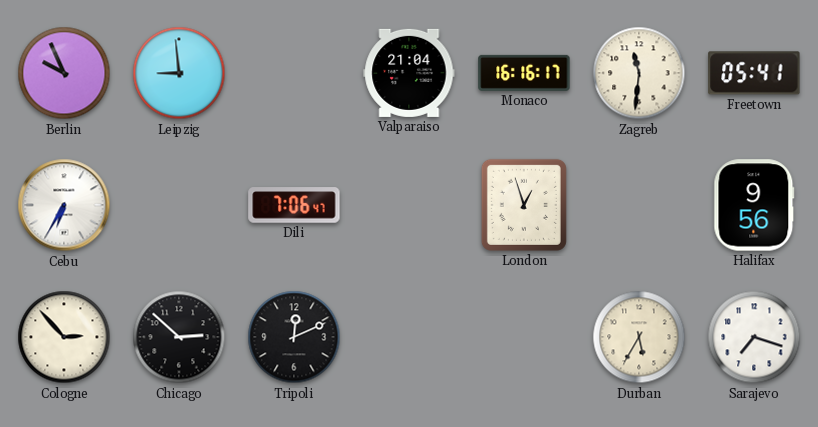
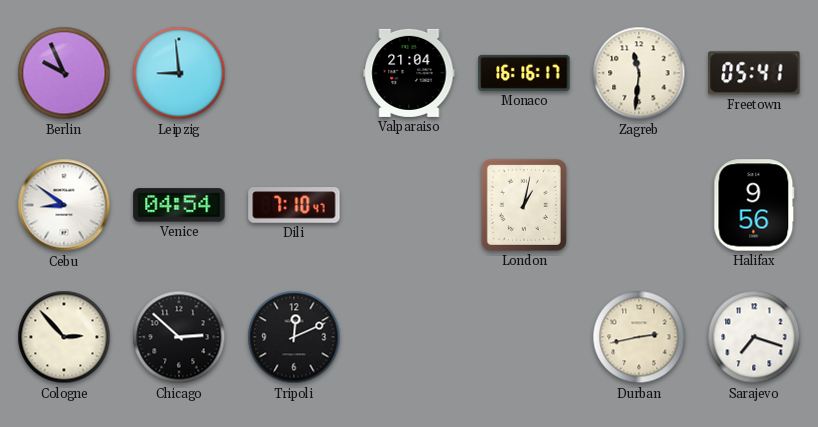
Cebu: 6:35 -> 8:51
Venice: none -> 04:54
Dili: 7:06 -> 7:10
London: 12:57 -> 1:02
Durban: 5:35 -> 2:43
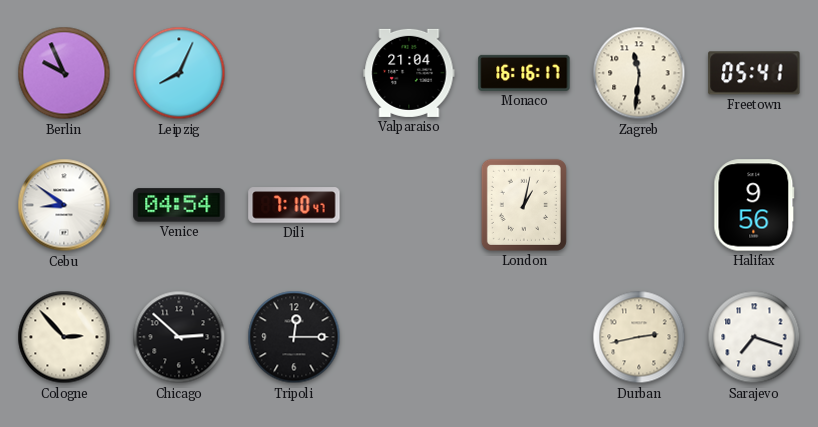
Leipzig: 8:59 -> 8:04
Tripoli: 12:11 -> 12:15
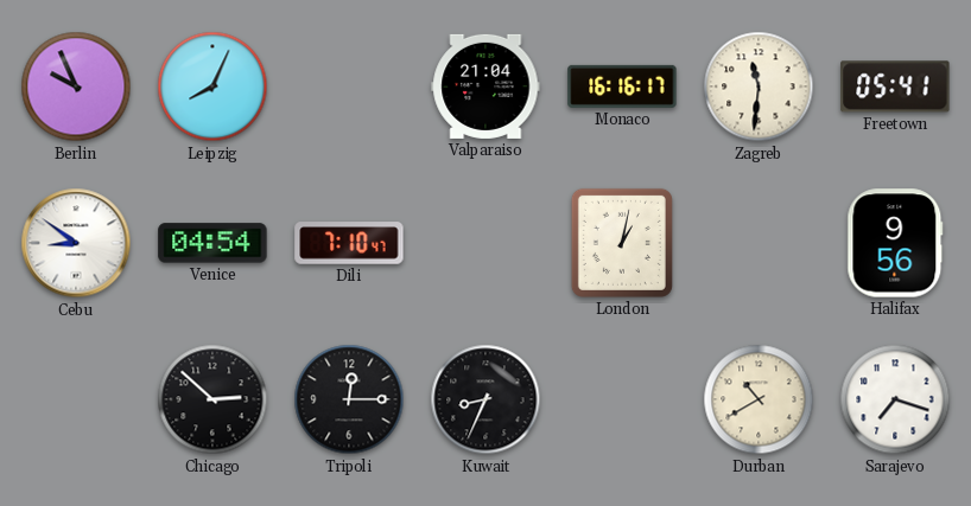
Cologne: 2:53 -> none
Kuwait: none -> 8:34
Durban: 2:43 -> 10:40
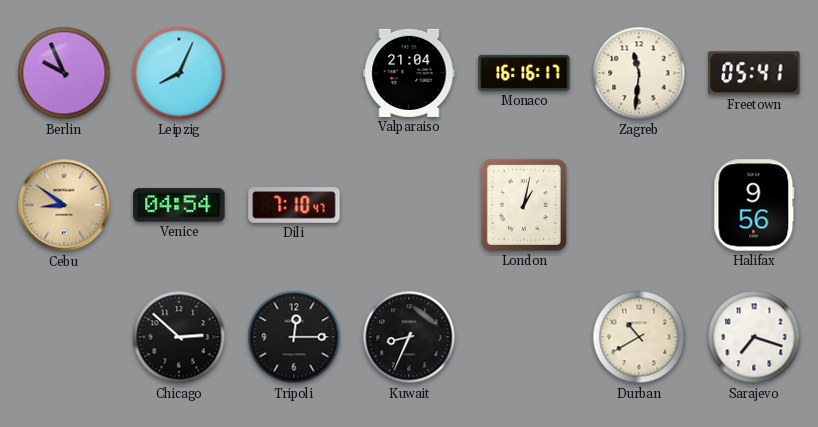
Cebu dial: white -> champagne
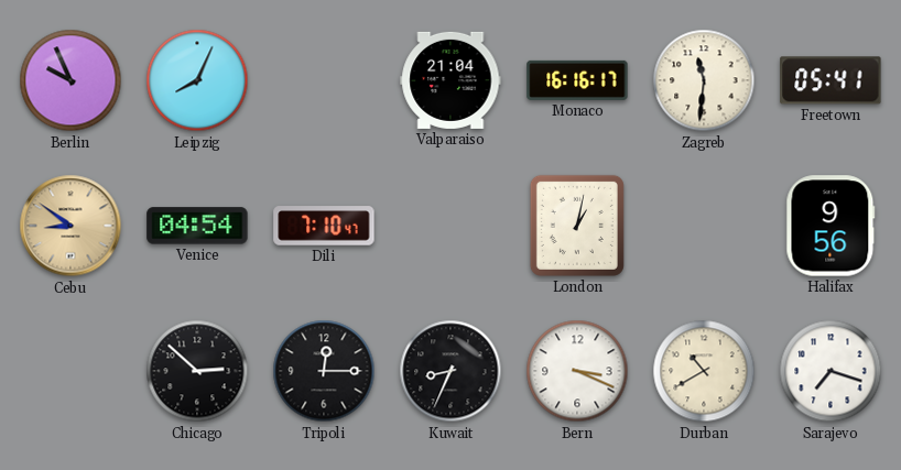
Bern: none -> 3:19
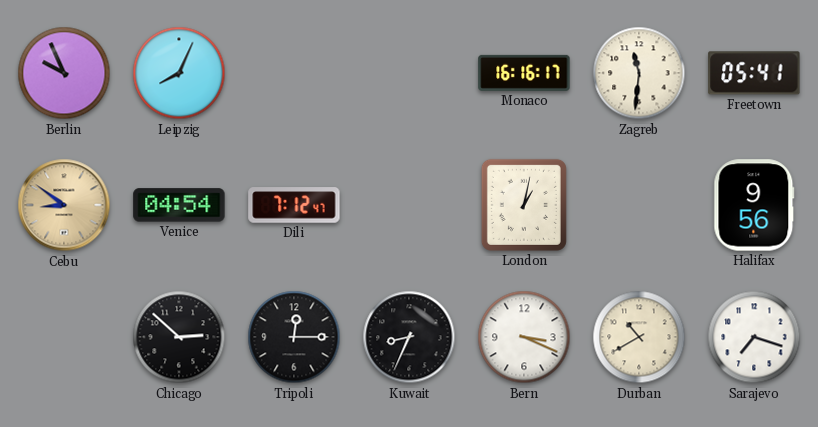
Valparaiso: 21:04 -> none
Dili: 7:10 -> 7:12
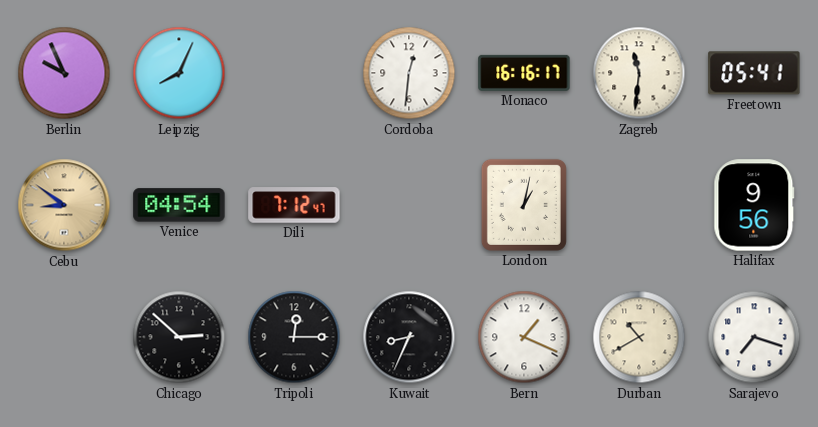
Cordoba: none -> 12:31
Bern: 3:19 -> 1:19
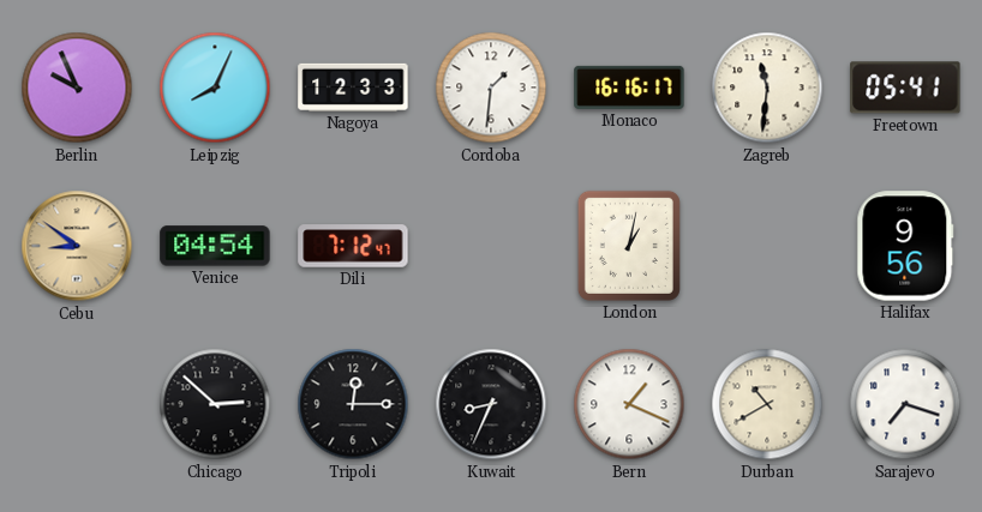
Nagoya: none -> 12:33
Cordoba: 12:31 -> 1:31
